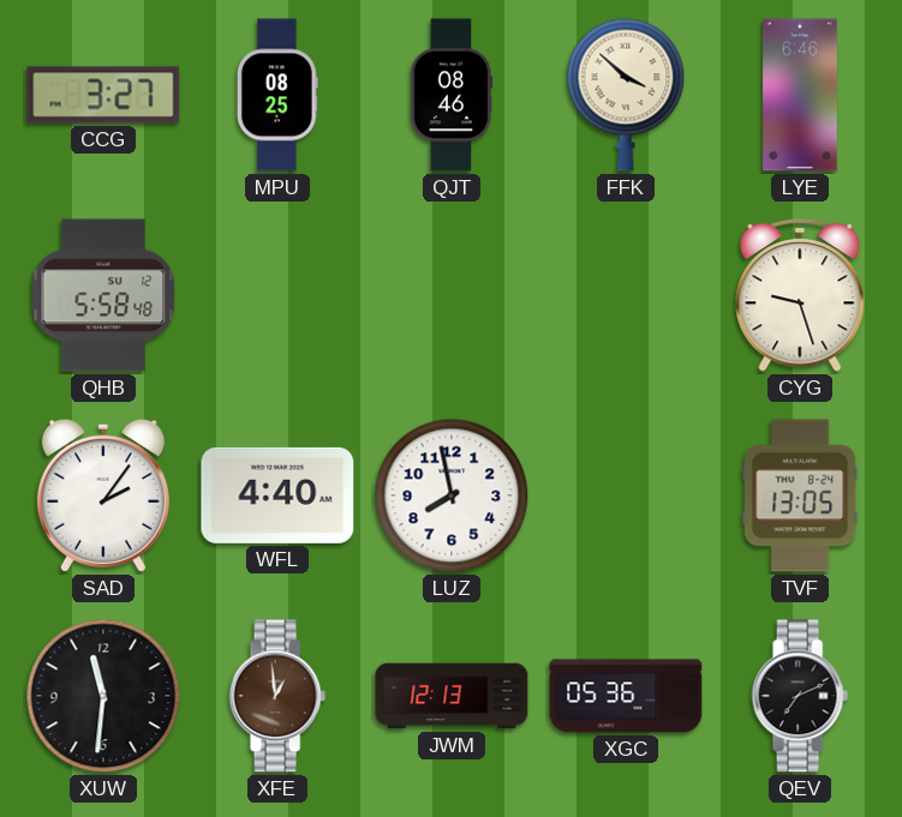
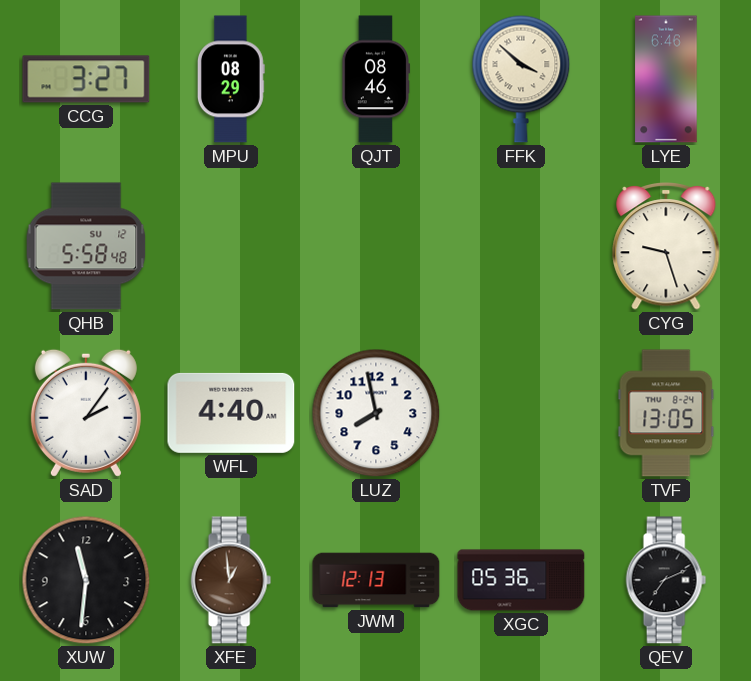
MPU: 08:25 -> 08:29
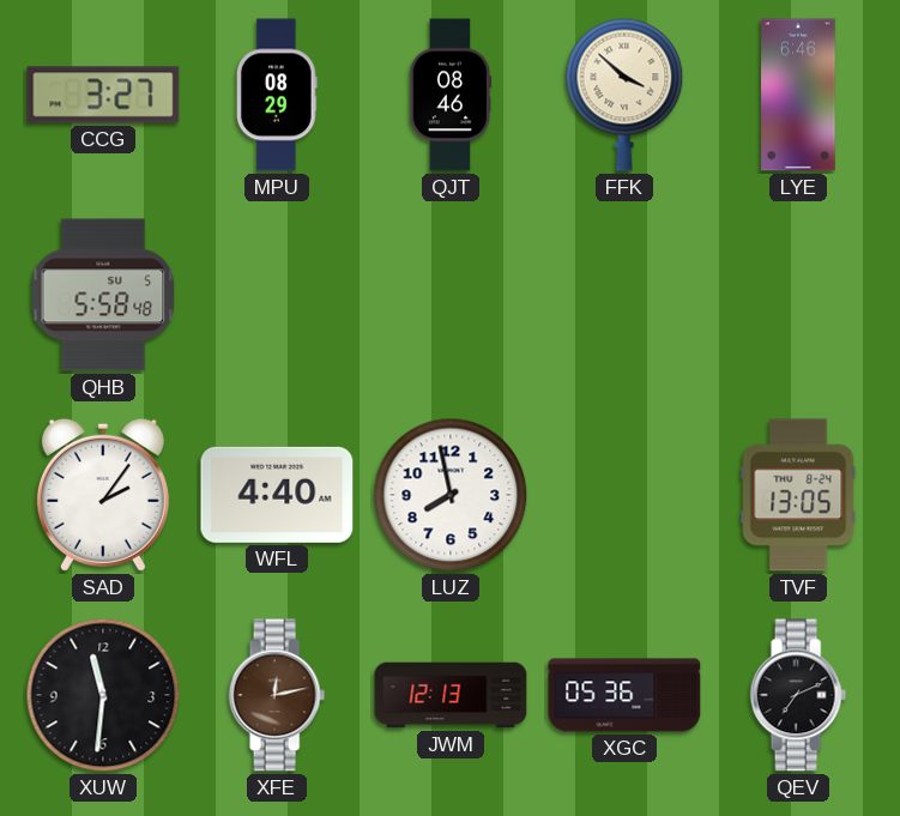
QHB date: SU 12 -> SU 5
CYG: 9:27 -> none
XFE: 12:59 -> 12:13
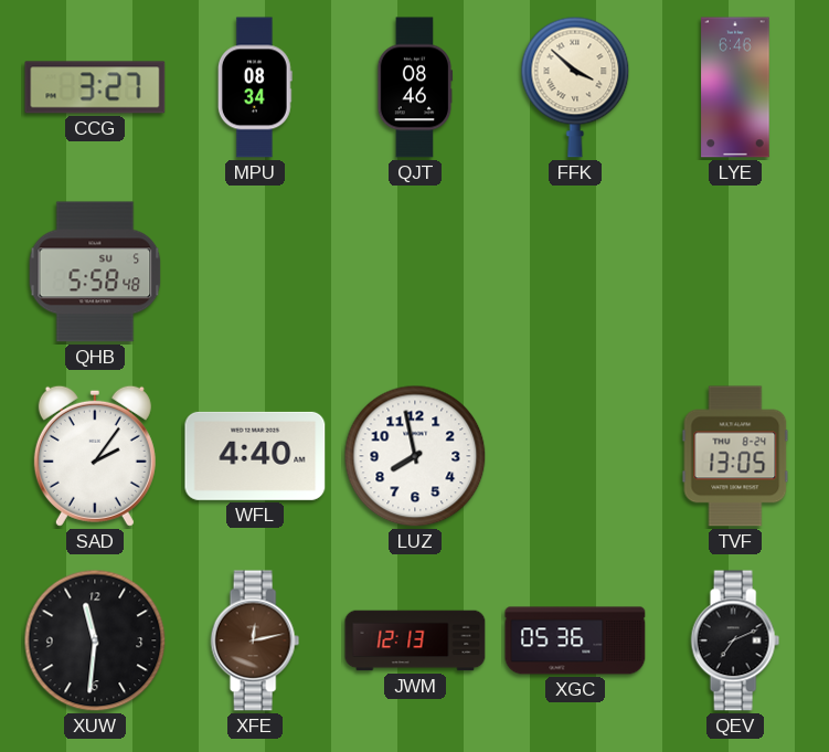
MPU: 08:29 -> 08:34
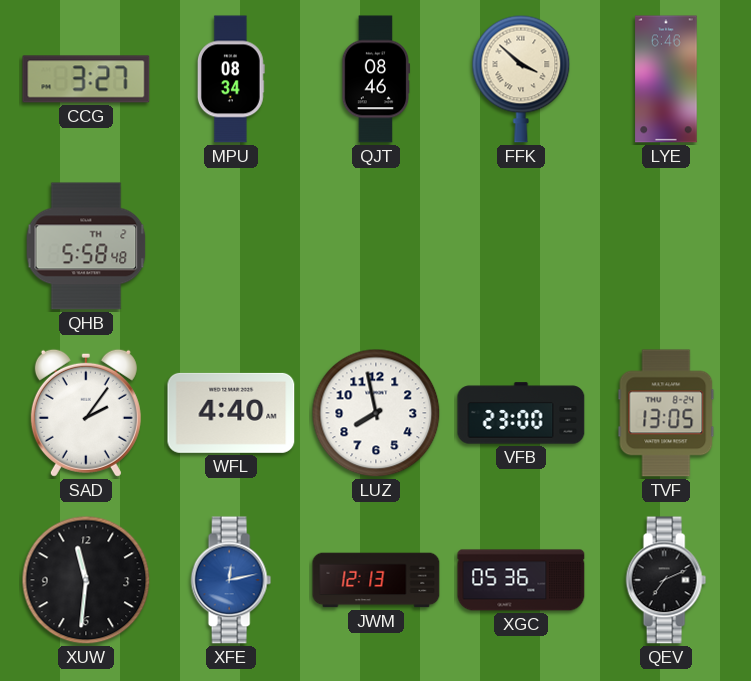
QHB date: SU 5 -> TH 2
VFB: none -> 23:00
XFE dial: brown -> blue
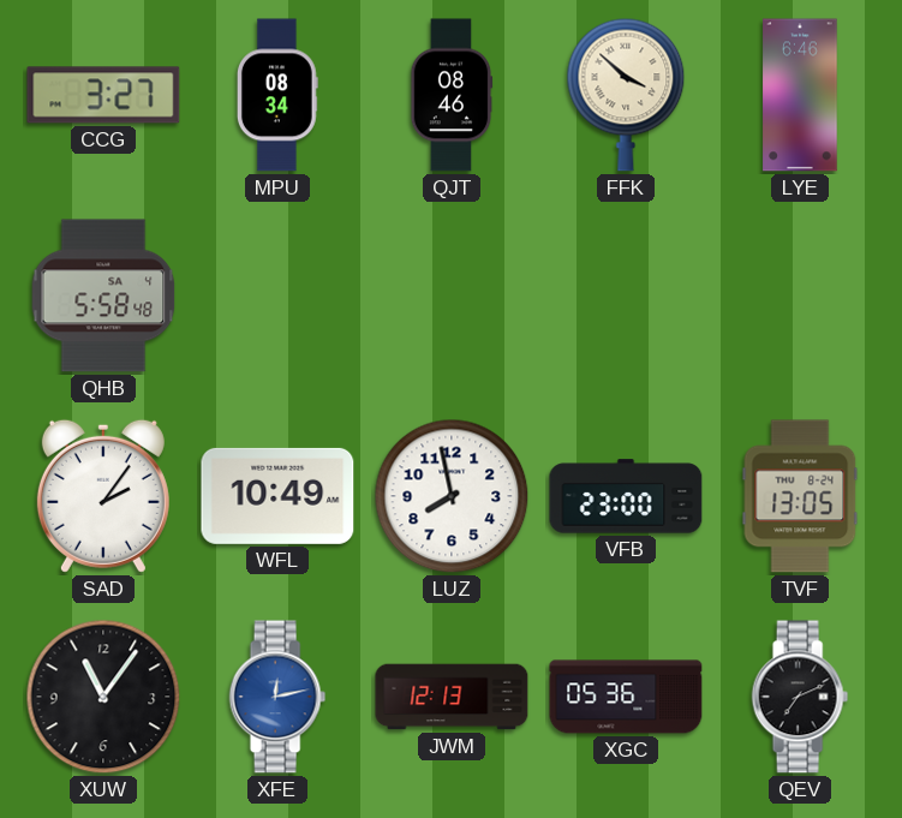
QHB date: TH 2 -> SA 4
WFL: 4:40 -> 10:49
XUW: 11:31 -> 11:06
